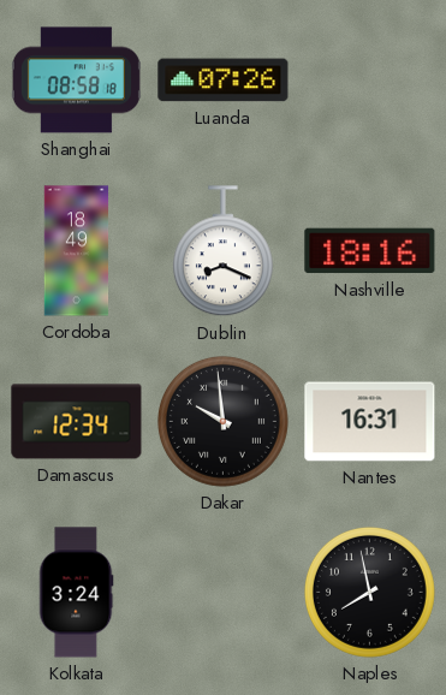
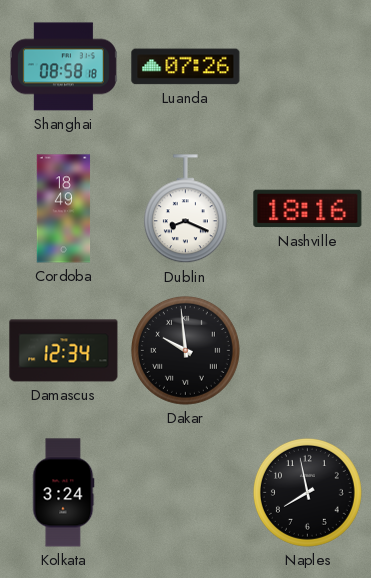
Nantes: 16:31 -> none
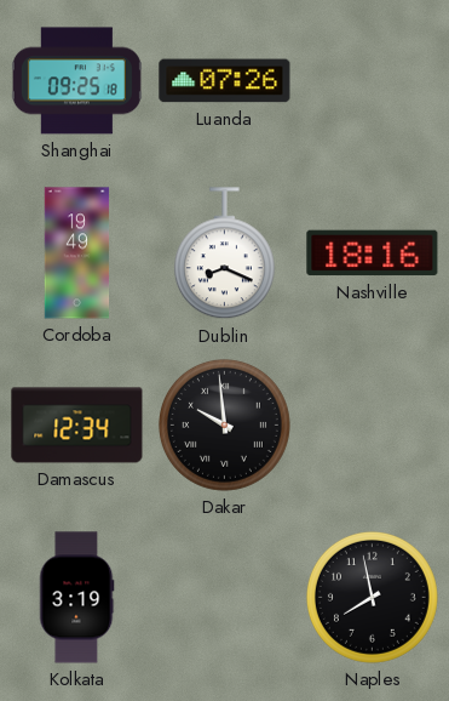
Shanghai: 08:58 -> 09:25
Cordoba: 18:49 -> 19:49
Kolkata: 3:24 -> 3:19
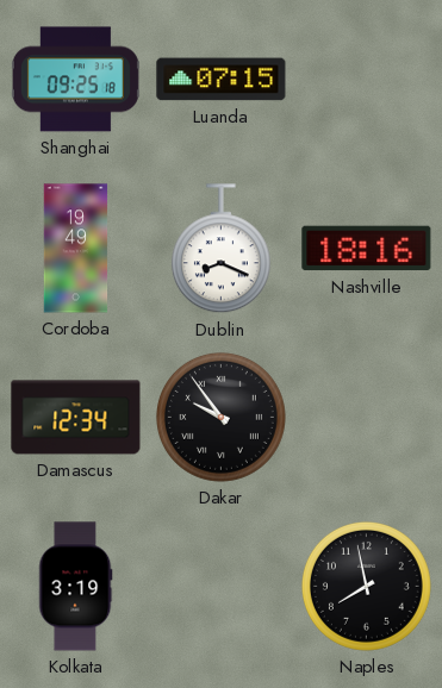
Luanda: 07:26 -> 07:15
Dakar: 9:59 -> 9:54
